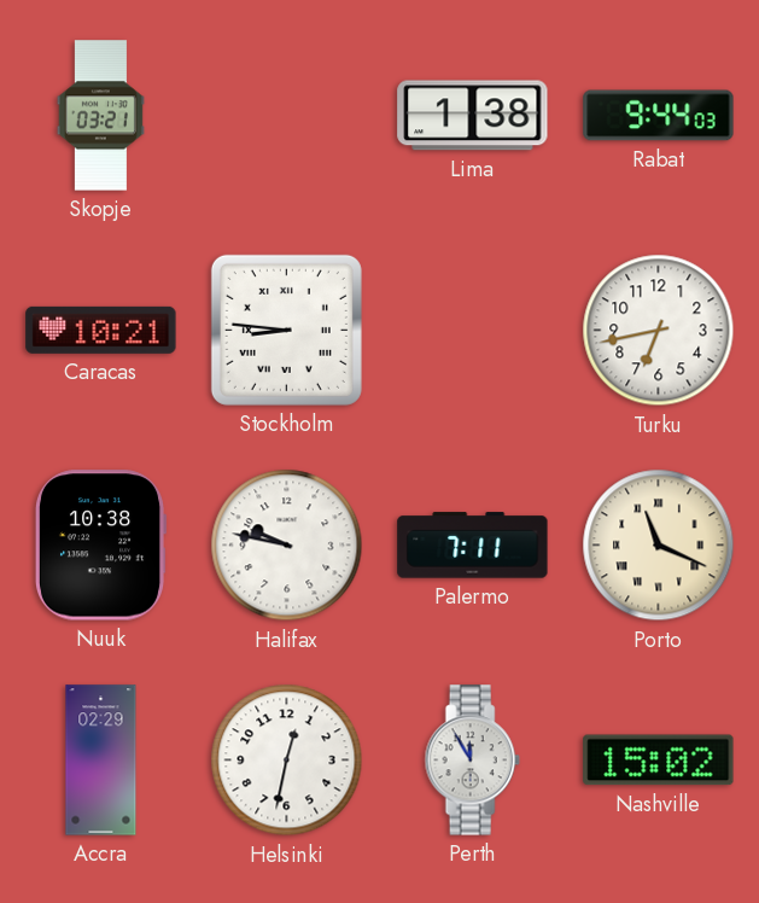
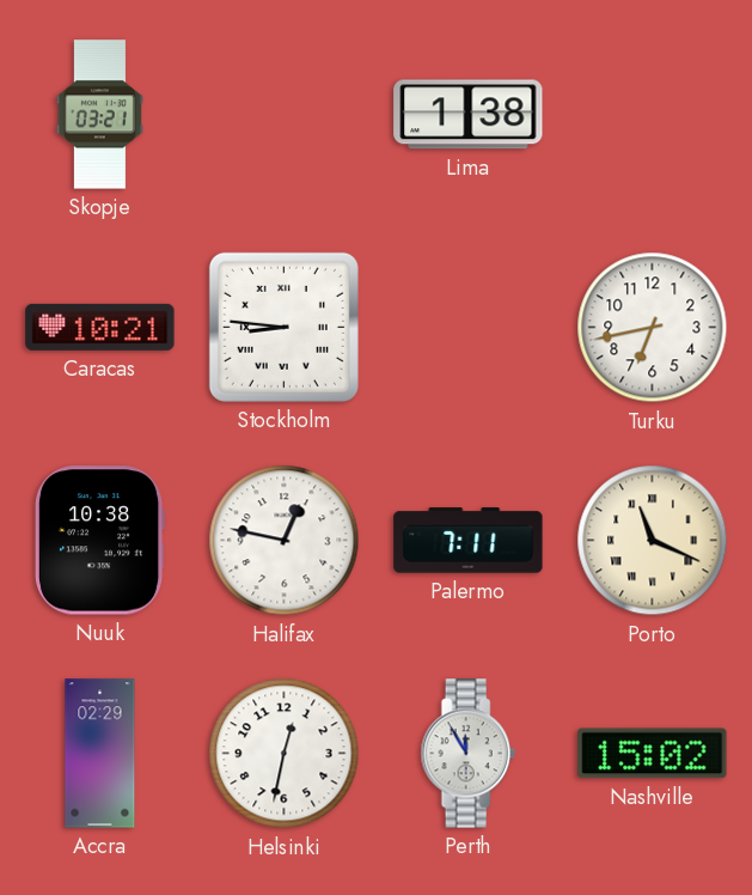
Rabat: 9:44 -> none
Halifax: 9:47 -> 12:47
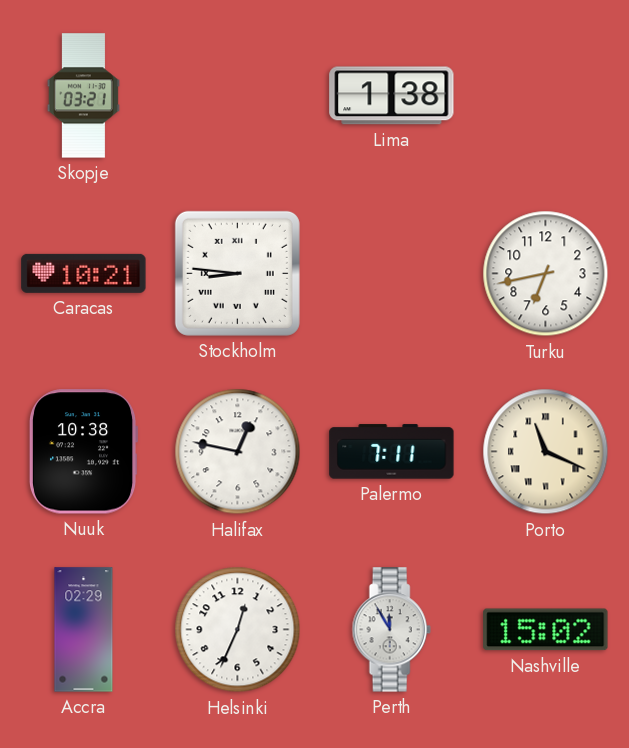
Helsinki: 12:32 -> 12:34
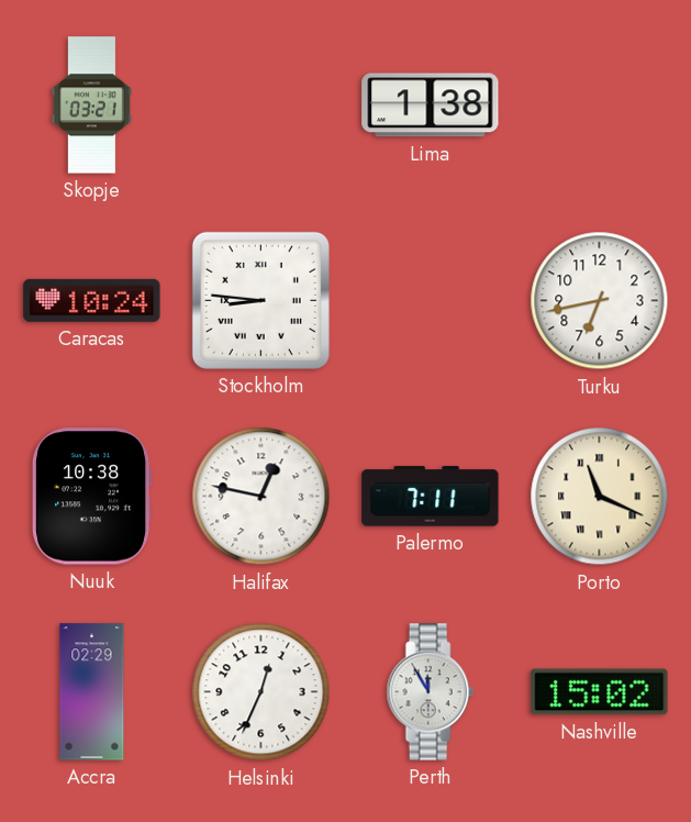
Caracas: 10:21 -> 10:24
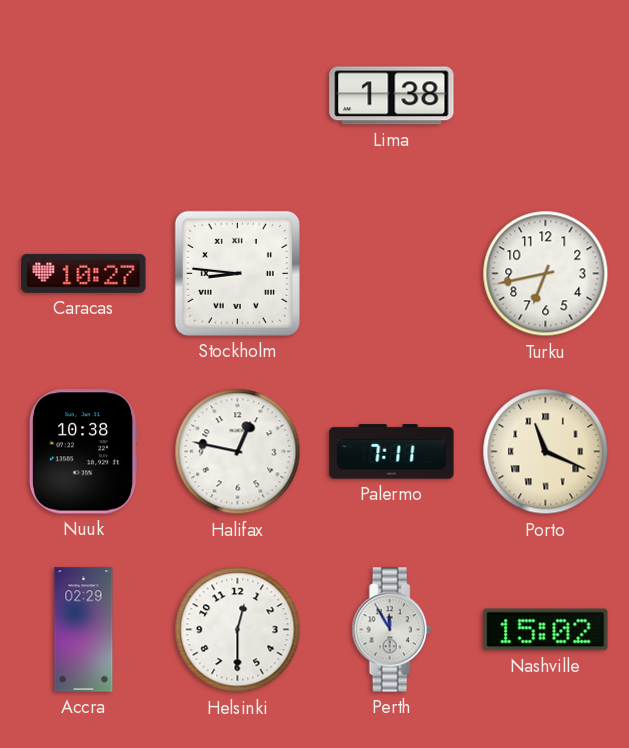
Skopje: 03:21 -> none
Caracas: 10:24 -> 10:27
Helsinki: 12:34 -> 12:30
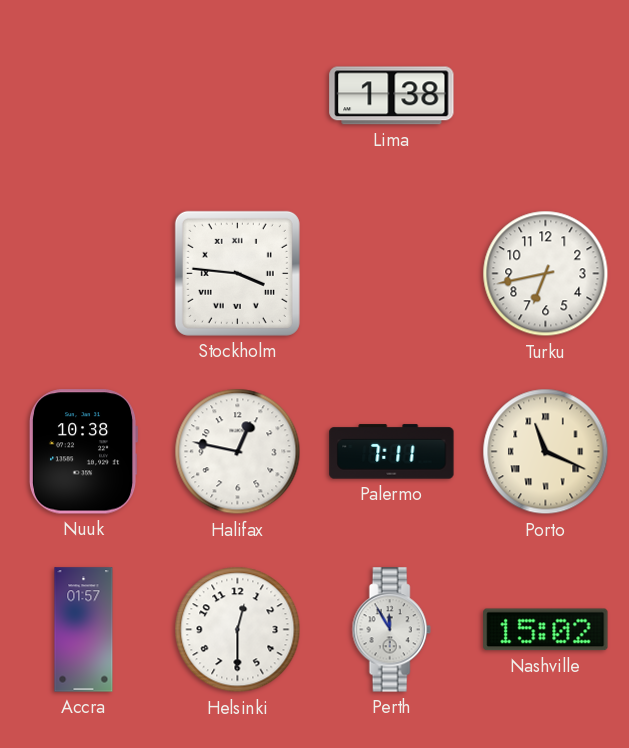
Caracas: 10:27 -> none
Stockholm: 8:46 -> 3:46
Accra: 02:29 -> 01:57
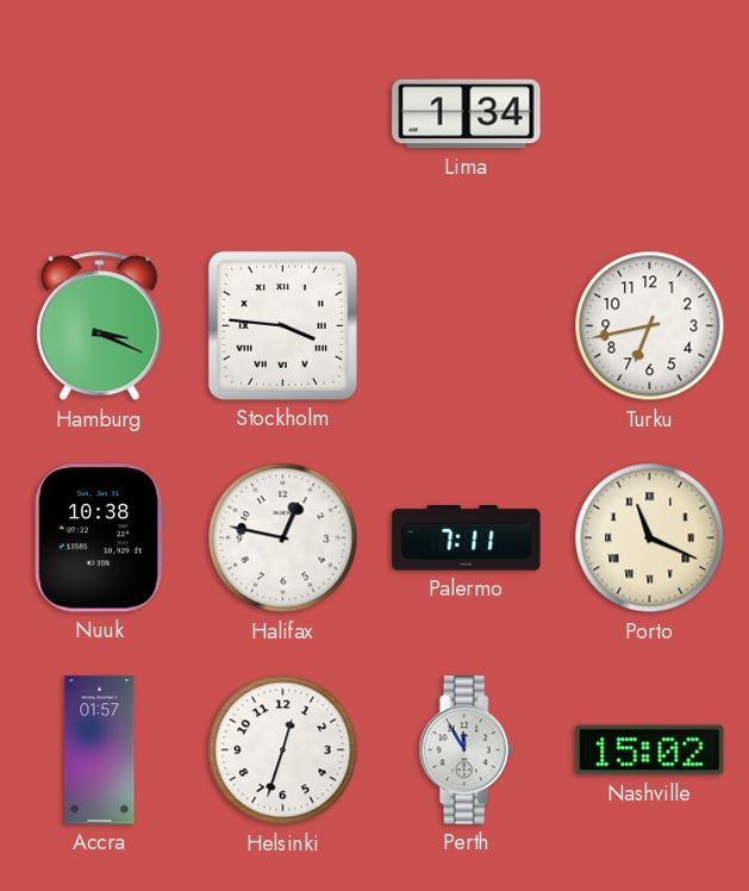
Lima: 1:38 -> 1:34
Hamburg: none -> 3:19
Helsinki: 12:30 -> 12:33
